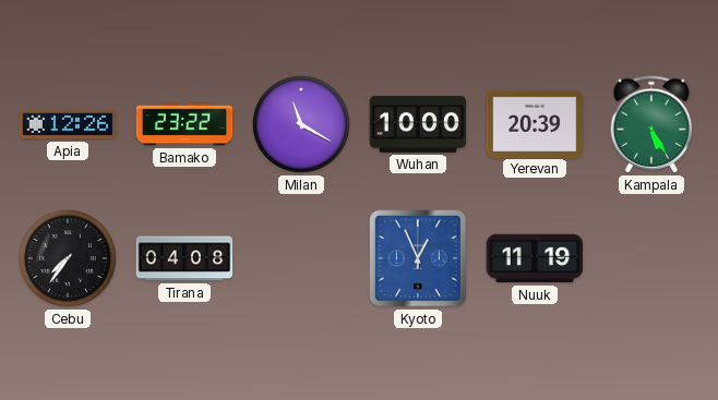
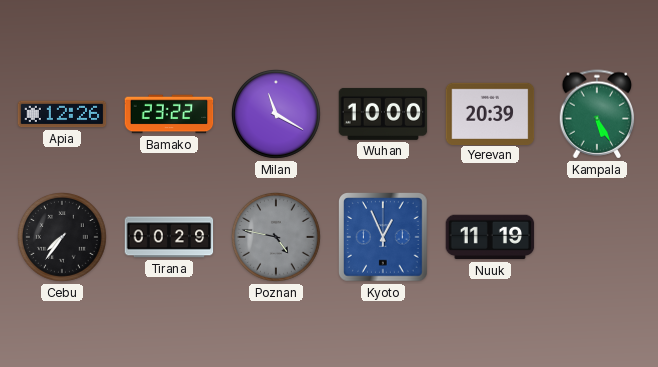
Tirana: 04:08 -> 00:29
Poznan: none -> 4:47
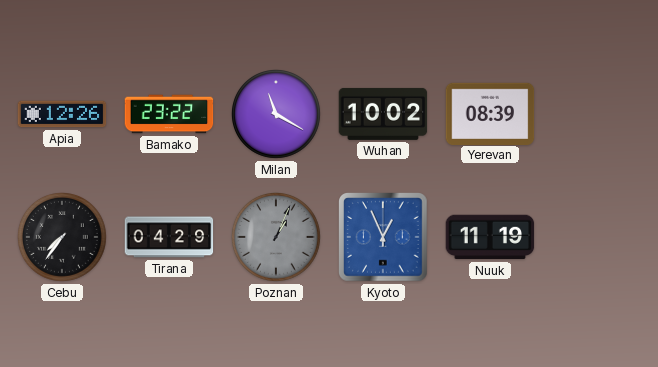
Wuhan: 10:00 -> 10:02
Yerevan: 20:39 -> 08:39
Kampala: 5:25 -> none
Tirana: 00:29 -> 04:29
Poznan: 4:47 -> 1:04
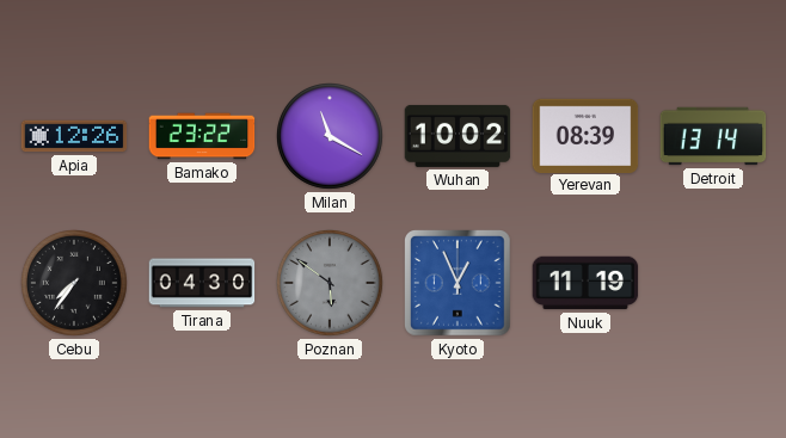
Detroit: none -> 13:14
Tirana: 04:29 -> 04:30
Poznan: 1:04 -> 5:51
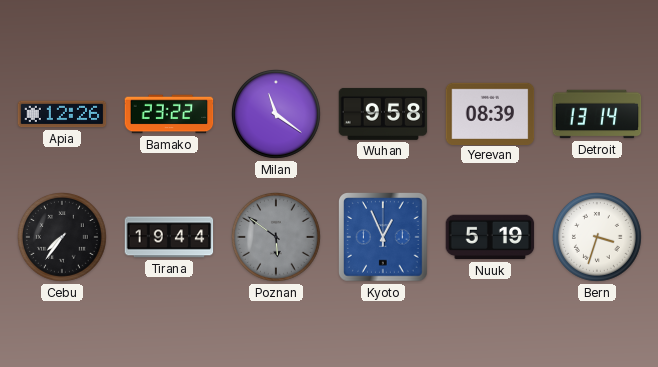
Milan: 11:20 -> 11:21
Wuhan: 10:02 -> 9:58
Tirana: 04:30 -> 19:44
Nuuk: 11:19 -> 5:19
Bern: none -> 3:33
